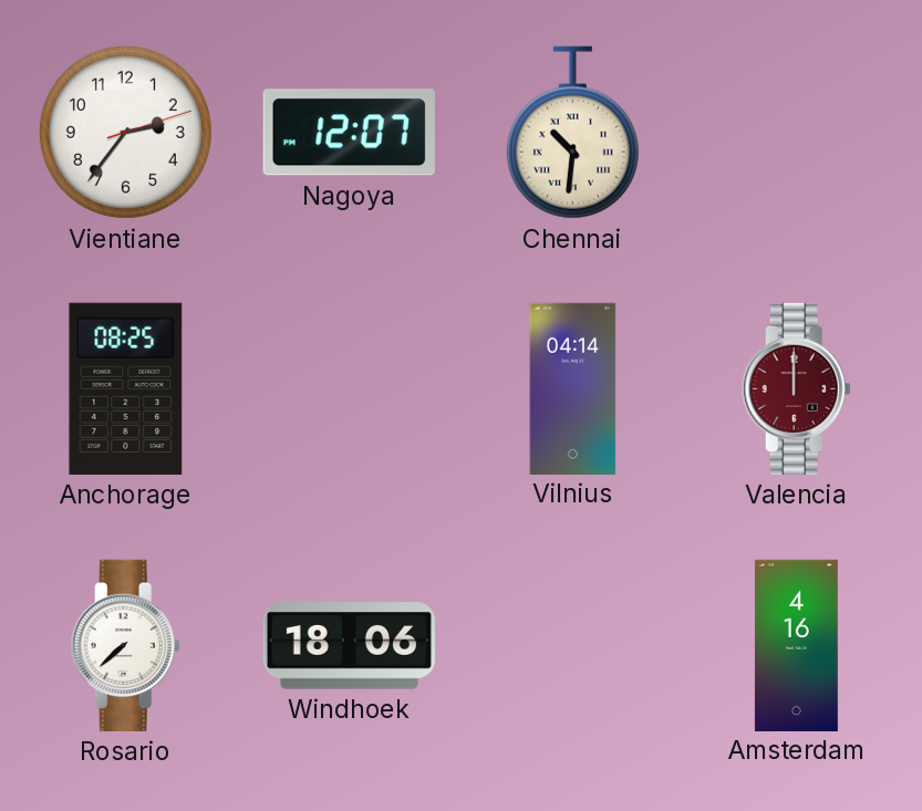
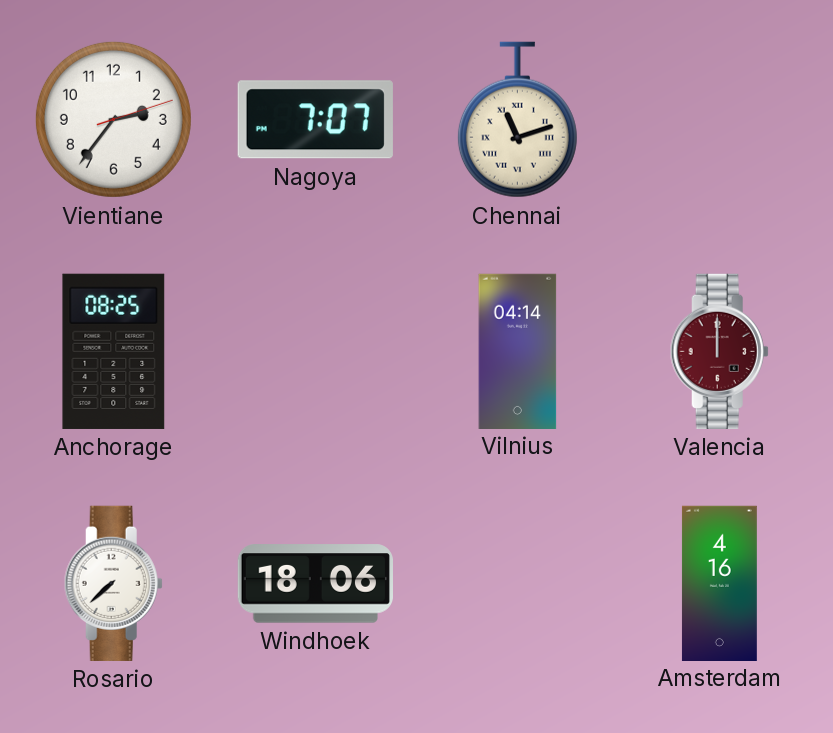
Nagoya: 12:07 -> 7:07
Chennai: 10:31 -> 11:12
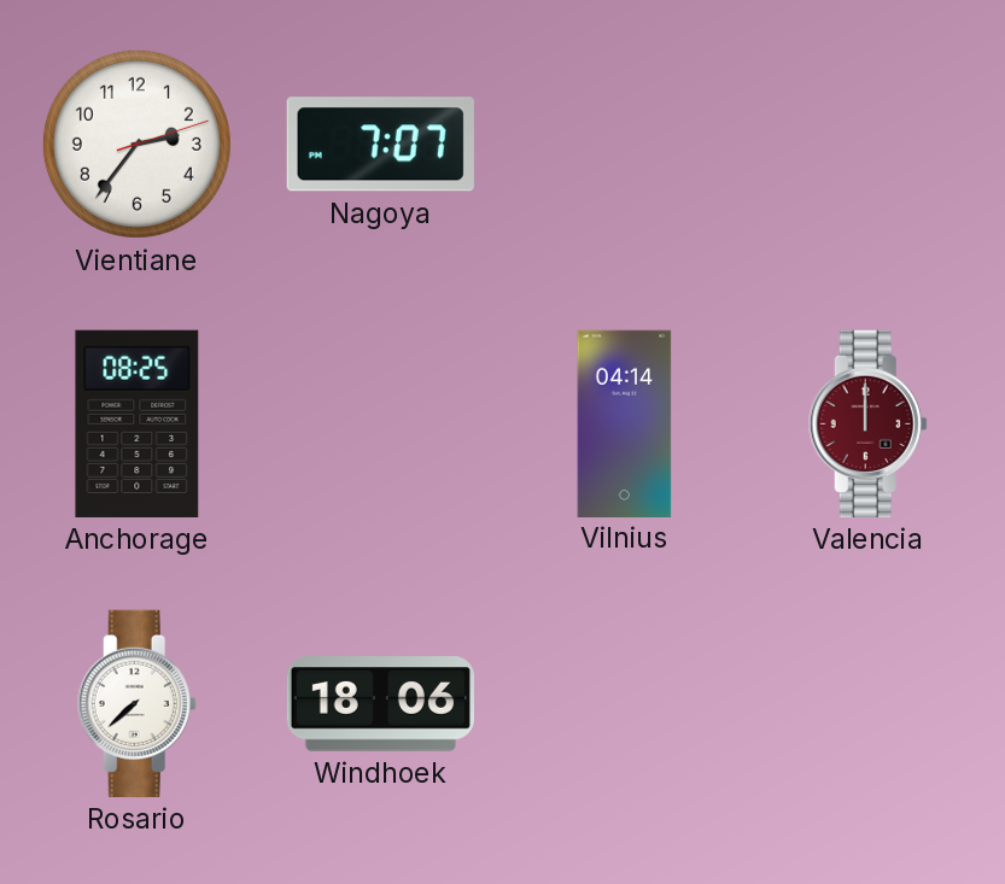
Chennai: 11:12 -> none
Amsterdam: 4:16 -> none
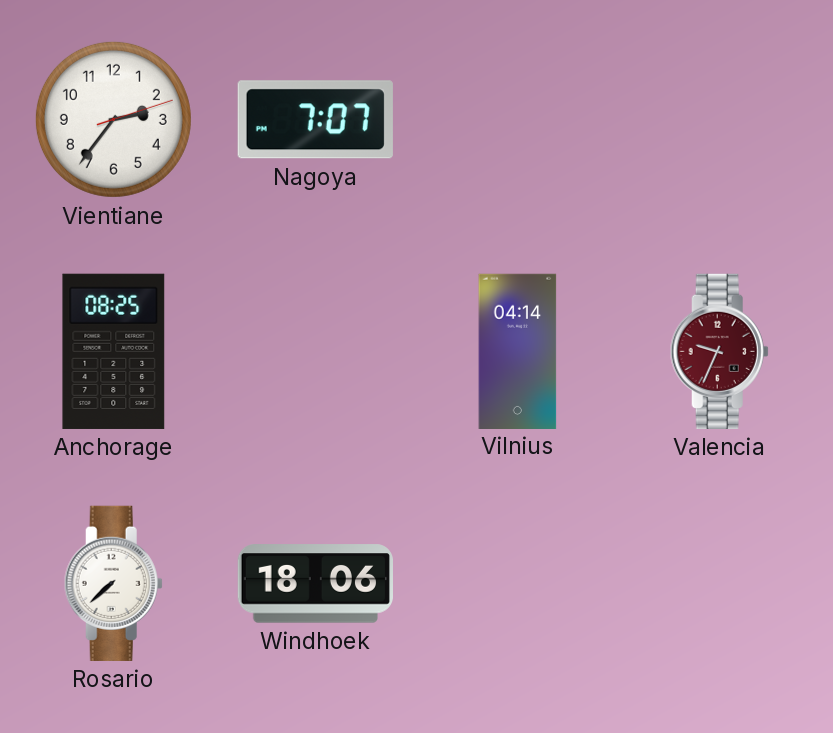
Valencia: 12:00 -> 9:34
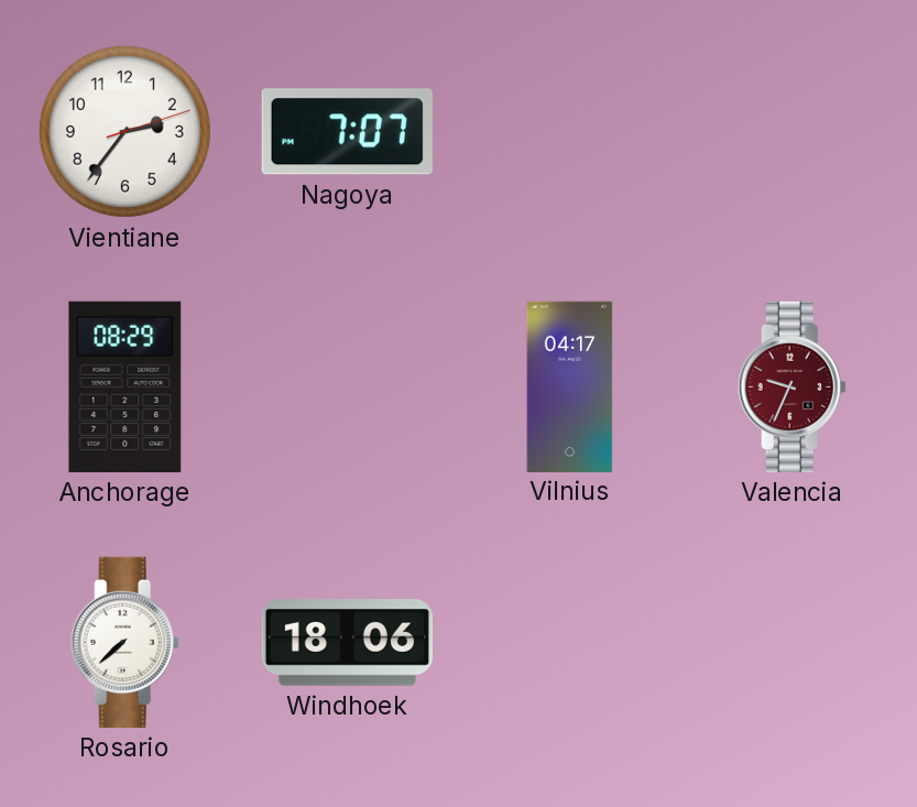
Anchorage: 08:25 -> 08:29
Vilnius: 04:14 -> 04:17
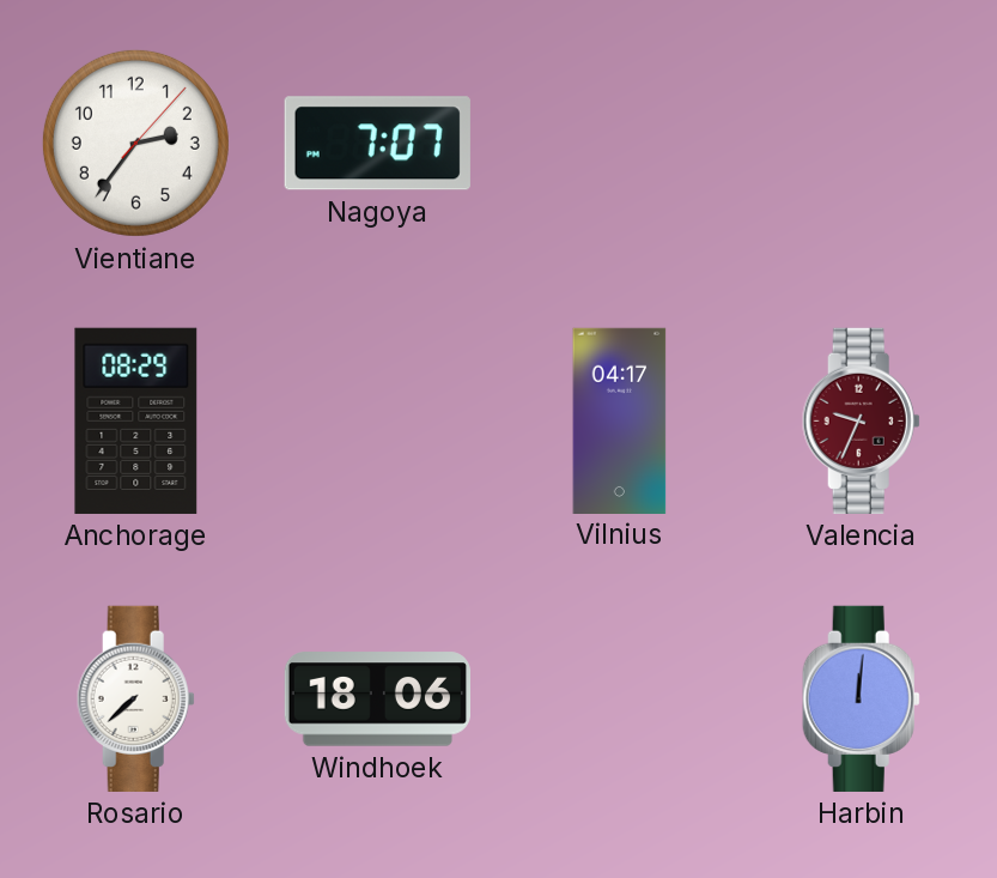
Vientiane: 2:36:12 -> 2:36:07
Harbin: none -> 12:01
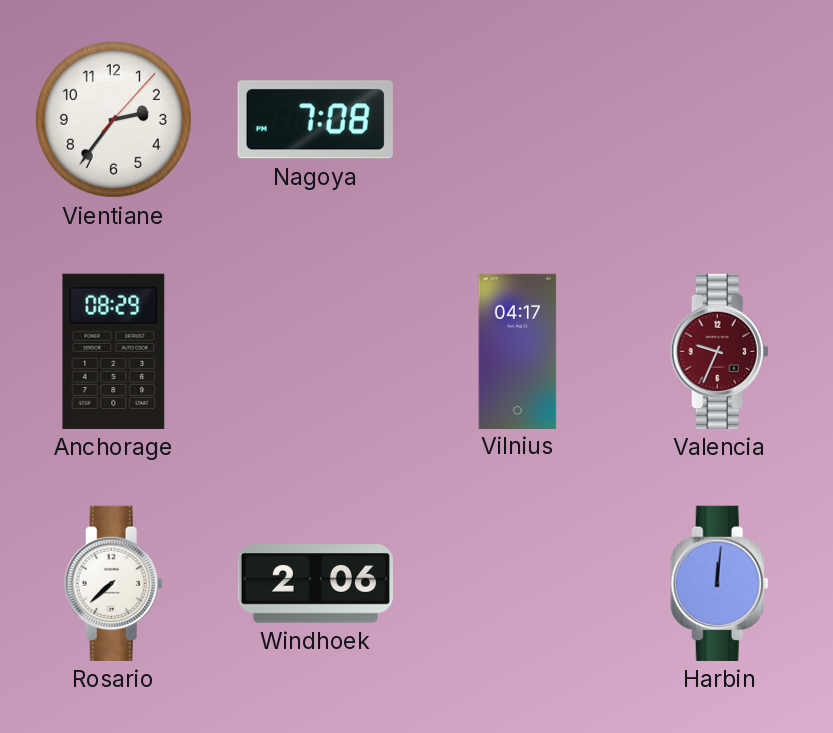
Nagoya: 7:07 -> 7:08
Windhoek: 18:06 -> 2:06
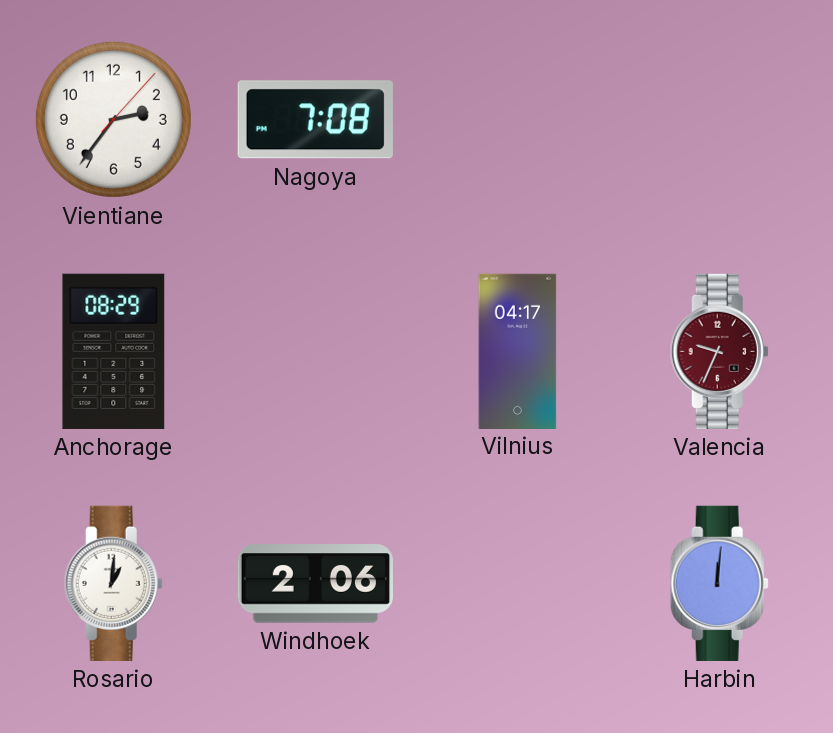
Rosario: 7:38 -> 1:01
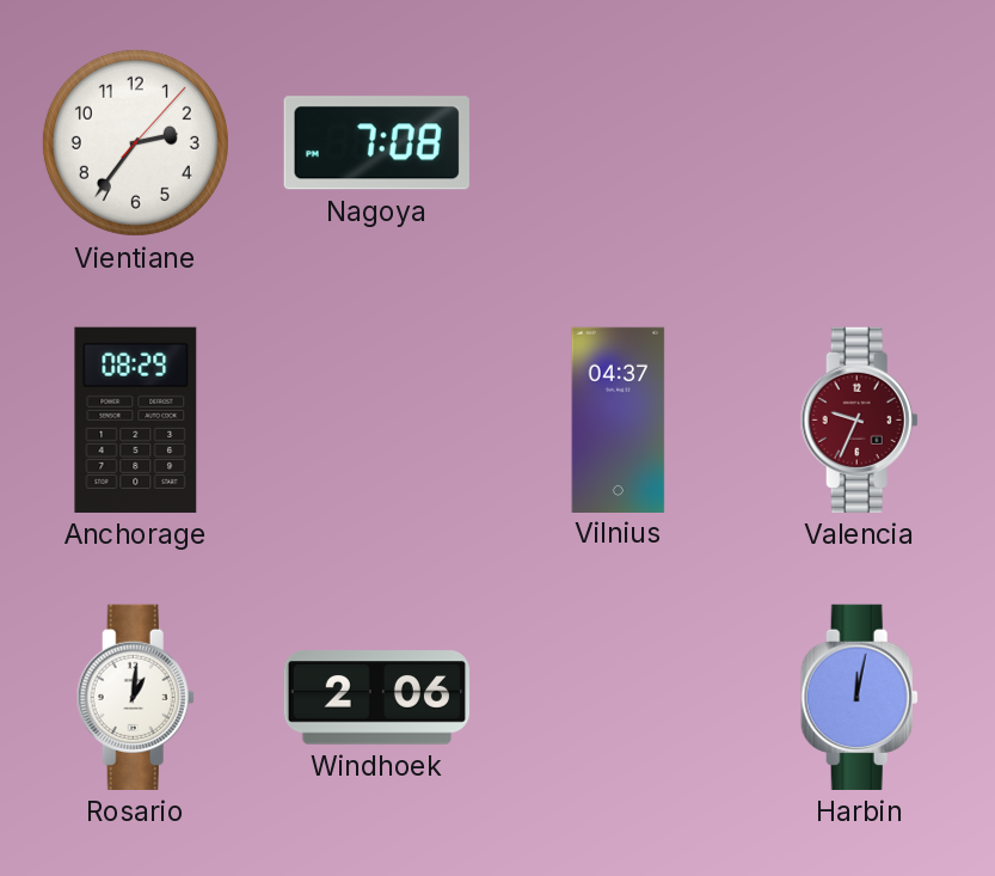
Vilnius: 04:17 -> 04:37
Harbin: 12:01 -> 12:02
